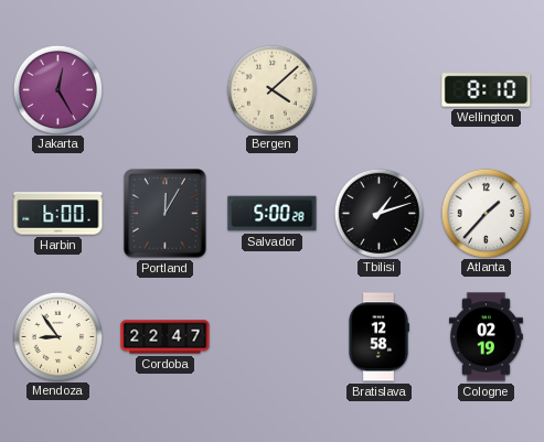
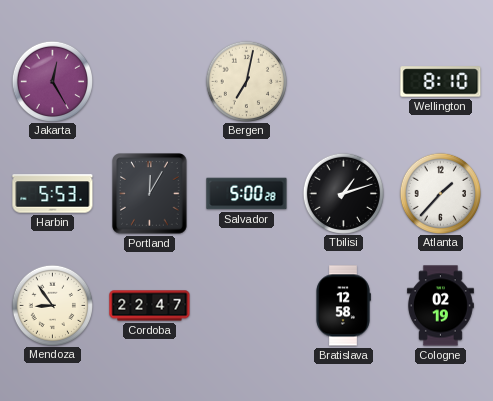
Bergen: 4:08 -> 7:02
Harbin: 6:00 -> 5:53
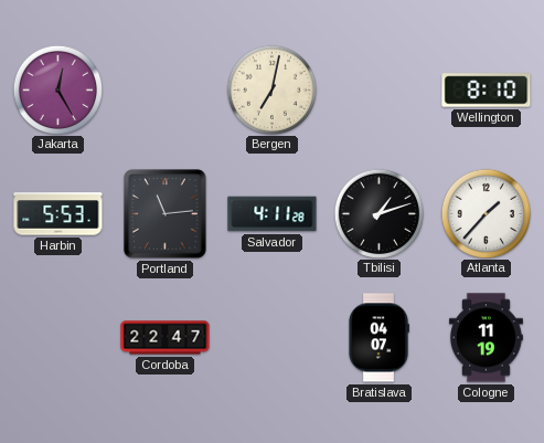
Portland: 12:05 -> 11:14
Salvador: 5:00 -> 4:11
Mendoza: 8:54 -> none
Bratislava: 12:58 -> 04:07
Cologne: 02:19 -> 11:19
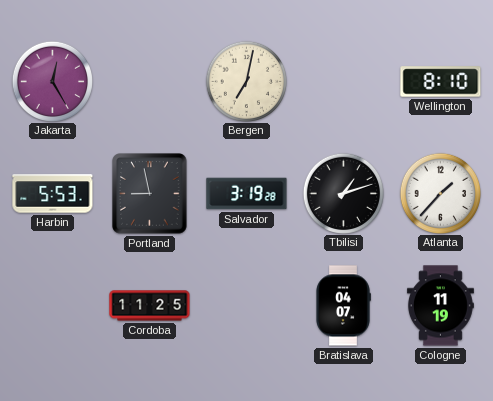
Portland: 11:14 -> 8:58
Salvador: 4:11 -> 3:19
Cordoba: 22:47 -> 11:25
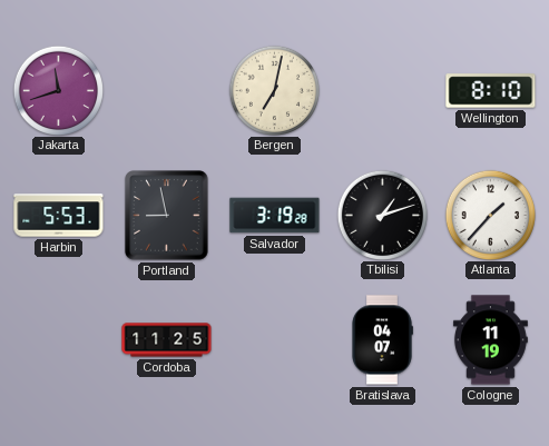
Jakarta: 12:25 -> 11:42
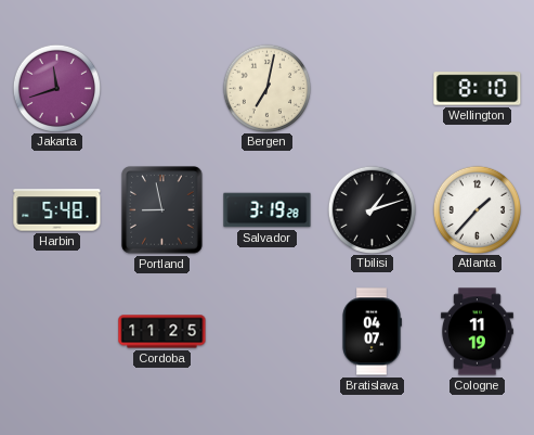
Harbin: 5:53 -> 5:48
